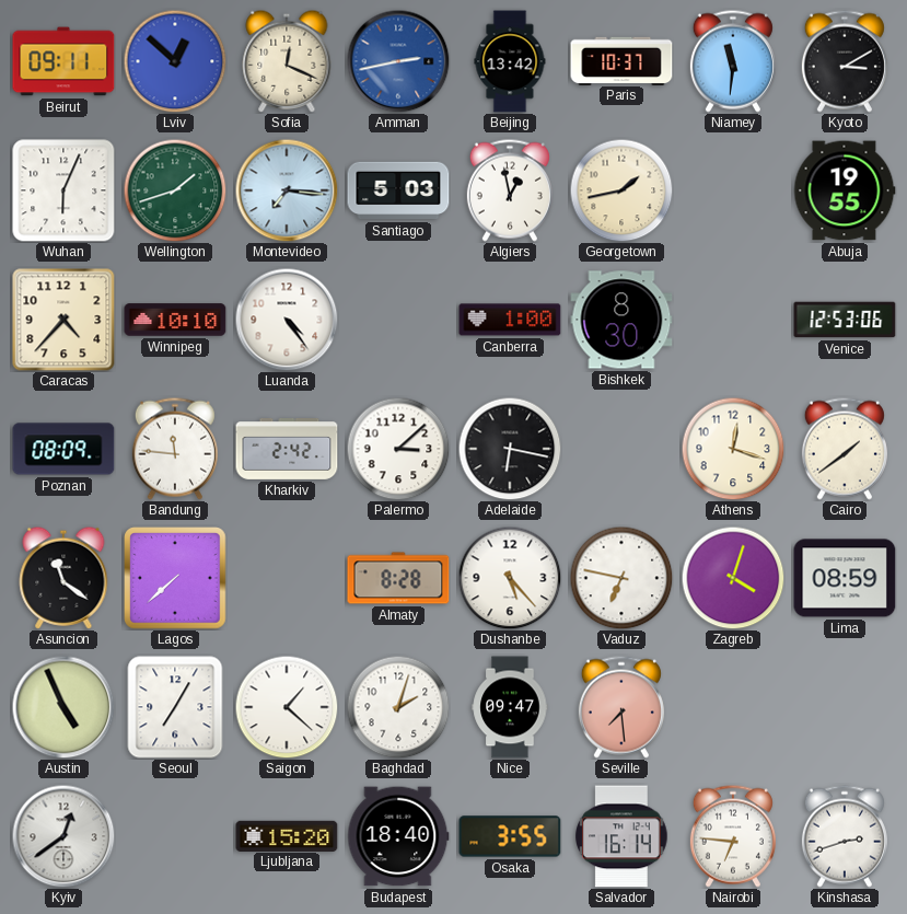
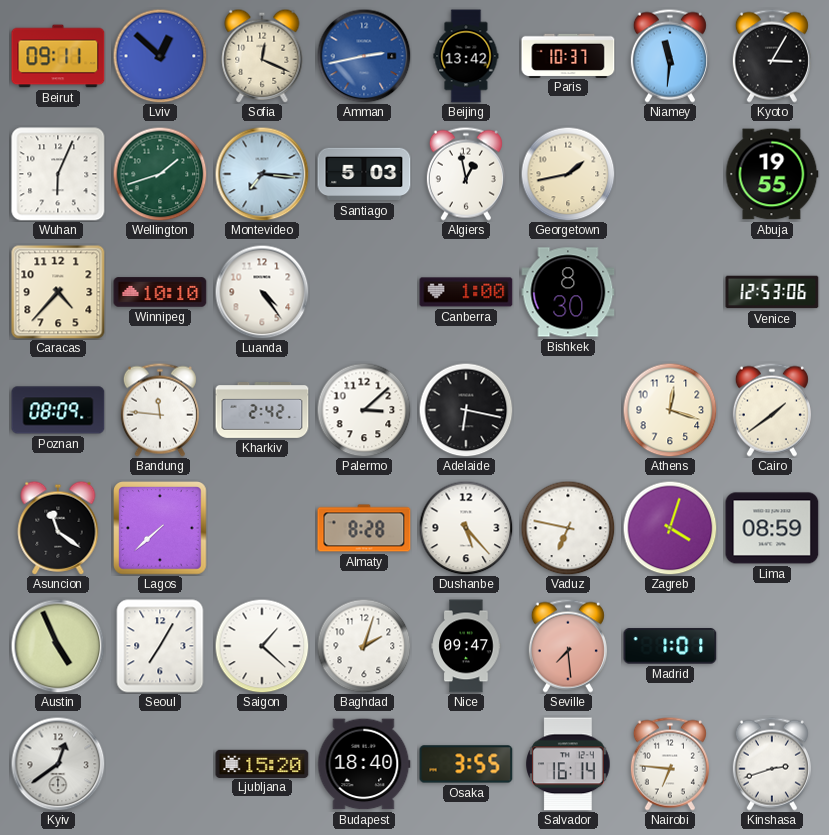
Kyoto: 3:10 -> 3:05
Madrid: none -> 1:01
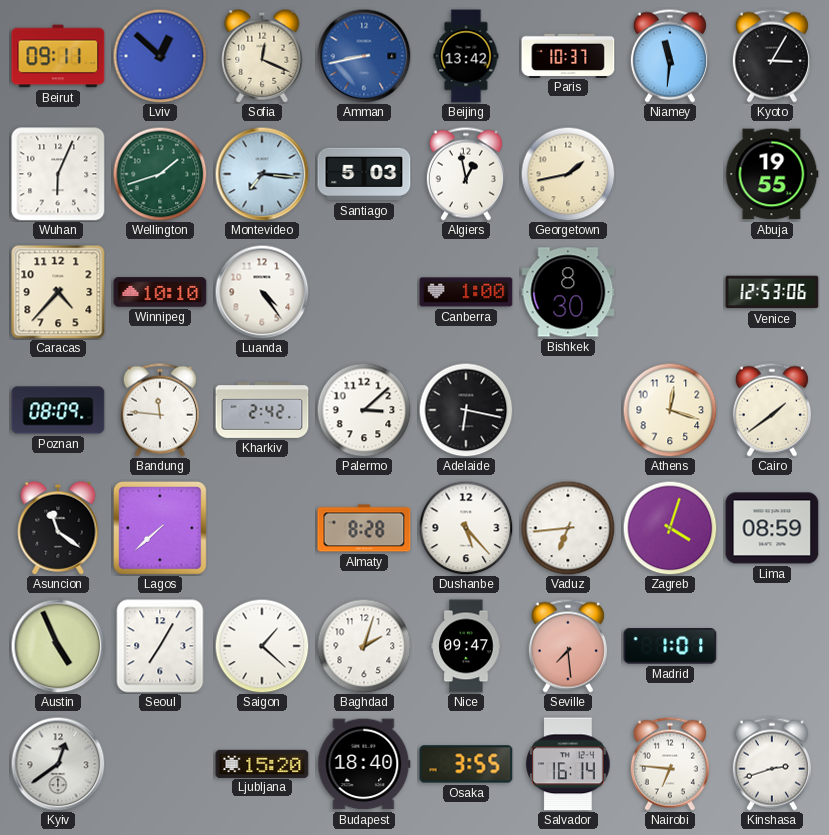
Amman: 2:43 -> 8:43
Vaduz: 6:47 -> 6:44
